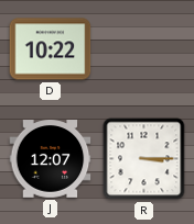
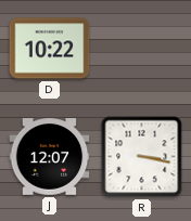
R: 3:15 -> 3:17
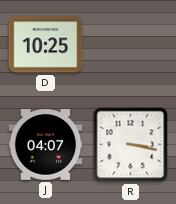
D: 10:22 -> 10:25
J: 12:07 -> 04:07
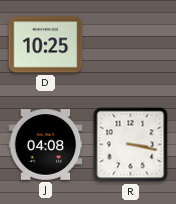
J: 04:07 -> 04:08
